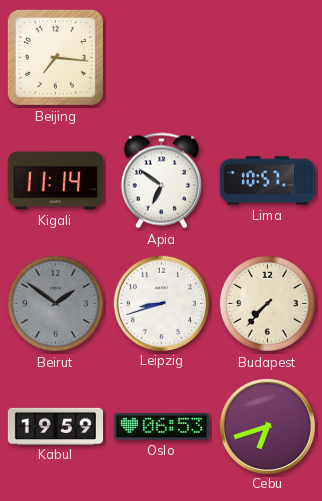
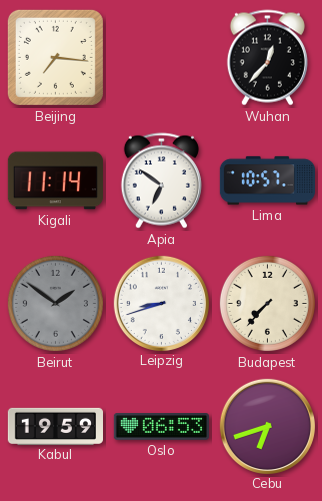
Wuhan: none -> 12:37
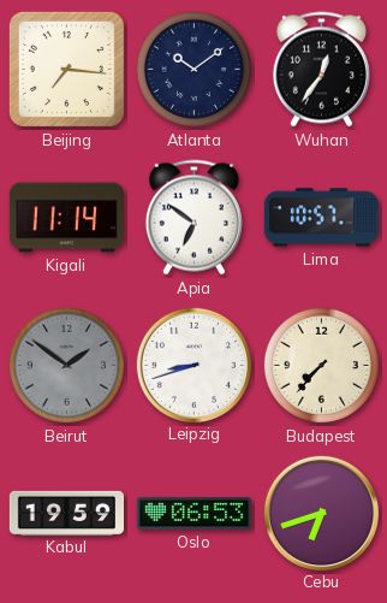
Atlanta: none -> 10:09
Wuhan: 12:37 -> 12:36
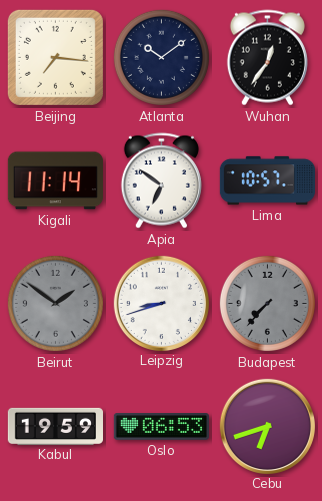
Budapest dial: cream -> grey
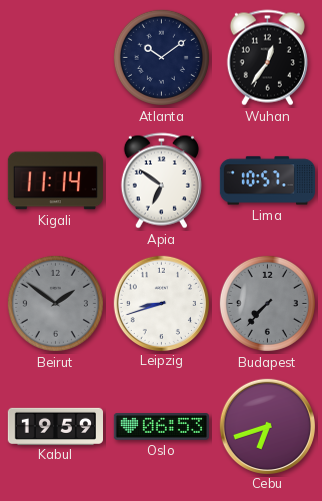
Beijing: 7:16 -> none
